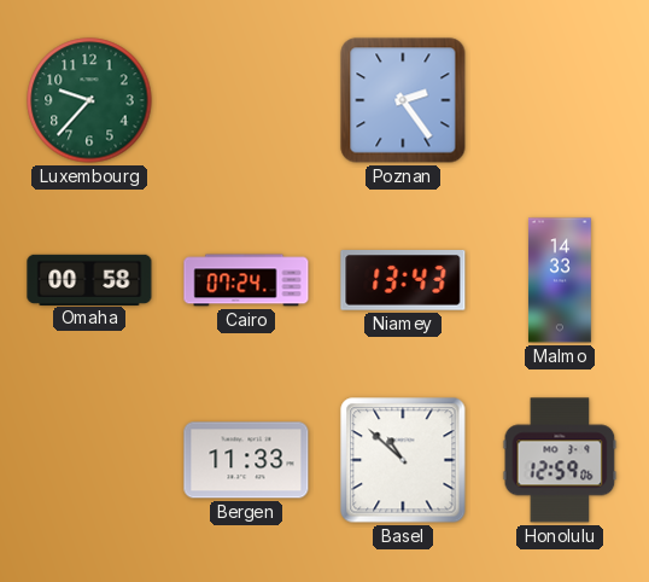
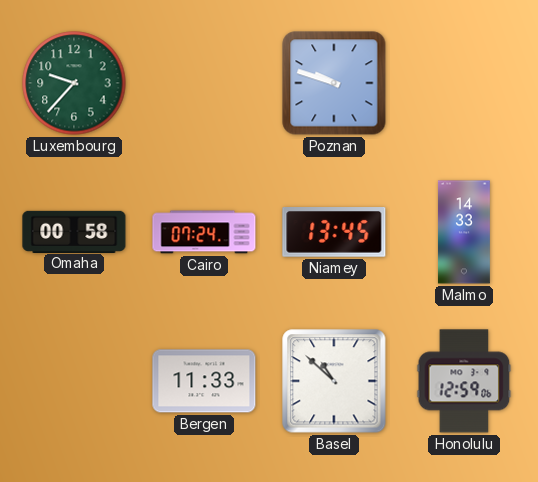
Poznan: 2:24 -> 9:48
Niamey: 13:43 -> 13:45
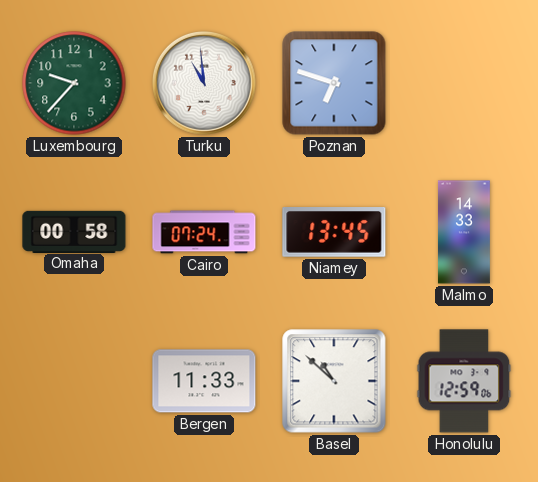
Turku: none -> 10:59
Poznan: 9:48 -> 6:48
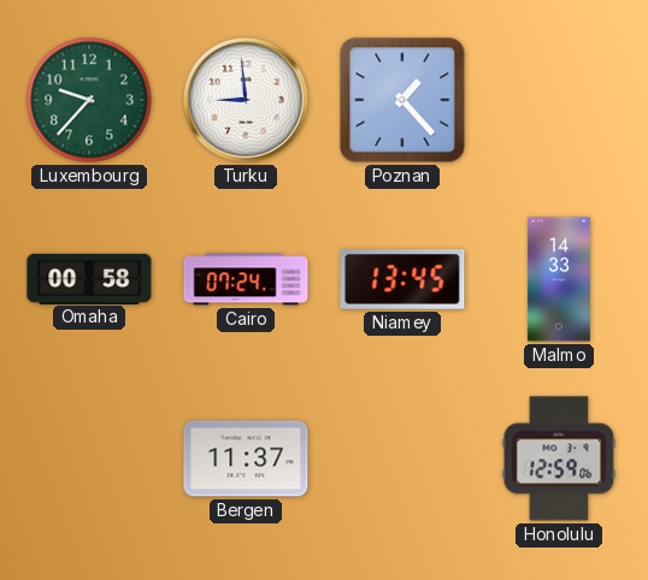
Turku: 10:59 -> 8:59
Poznan: 6:48 -> 1:23
Bergen: 11:33 -> 11:37
Basel: 10:52 -> none
